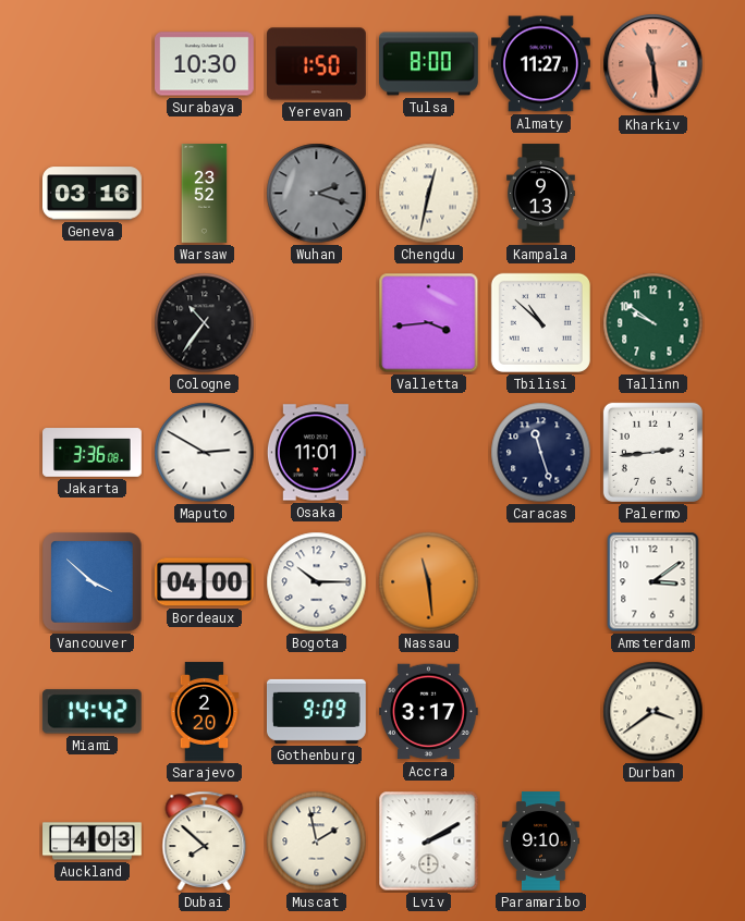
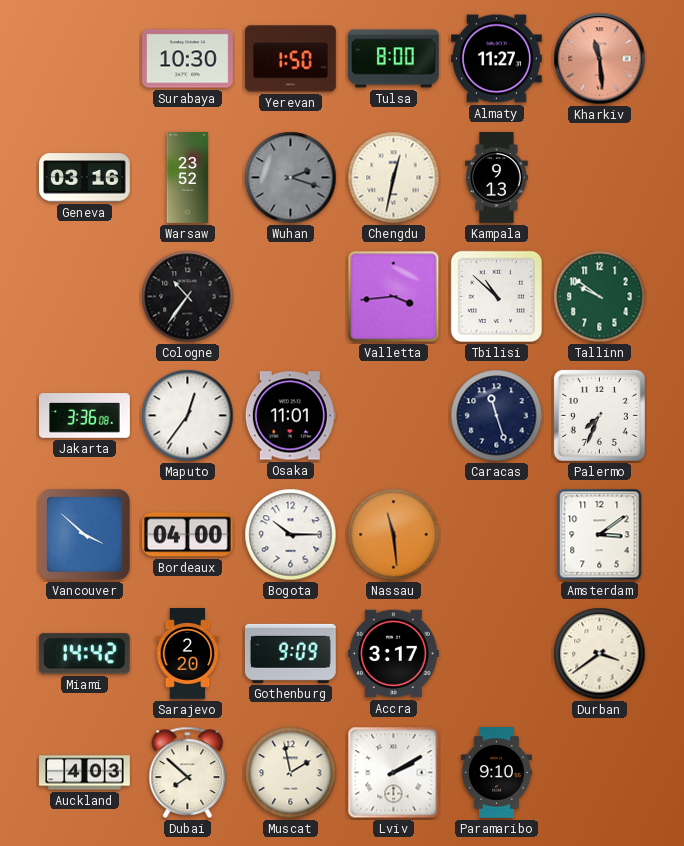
Maputo: 2:50 -> 12:36
Palermo: 2:44 -> 7:34
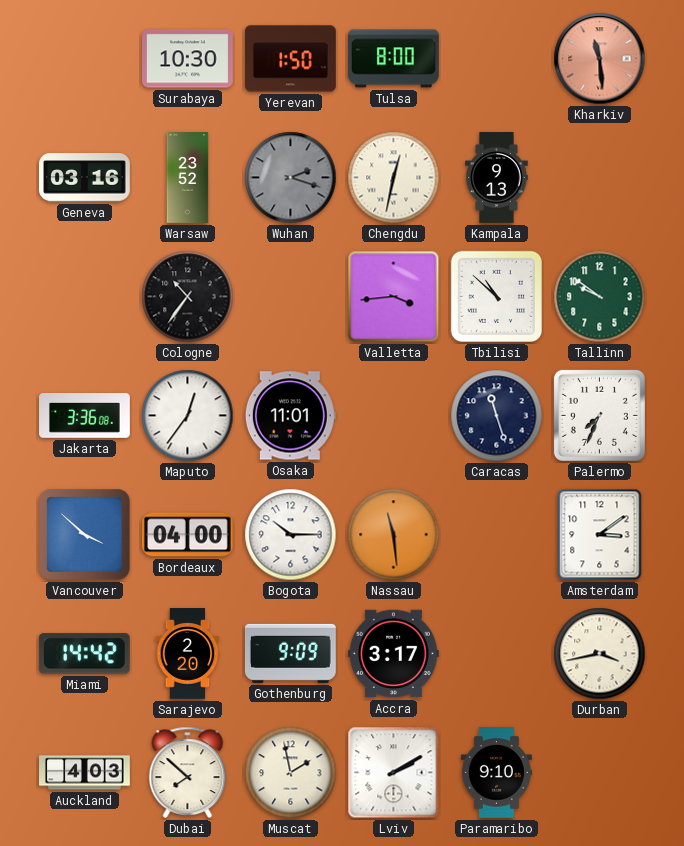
Almaty: 11:27 -> none
Durban: 3:39 -> 3:43
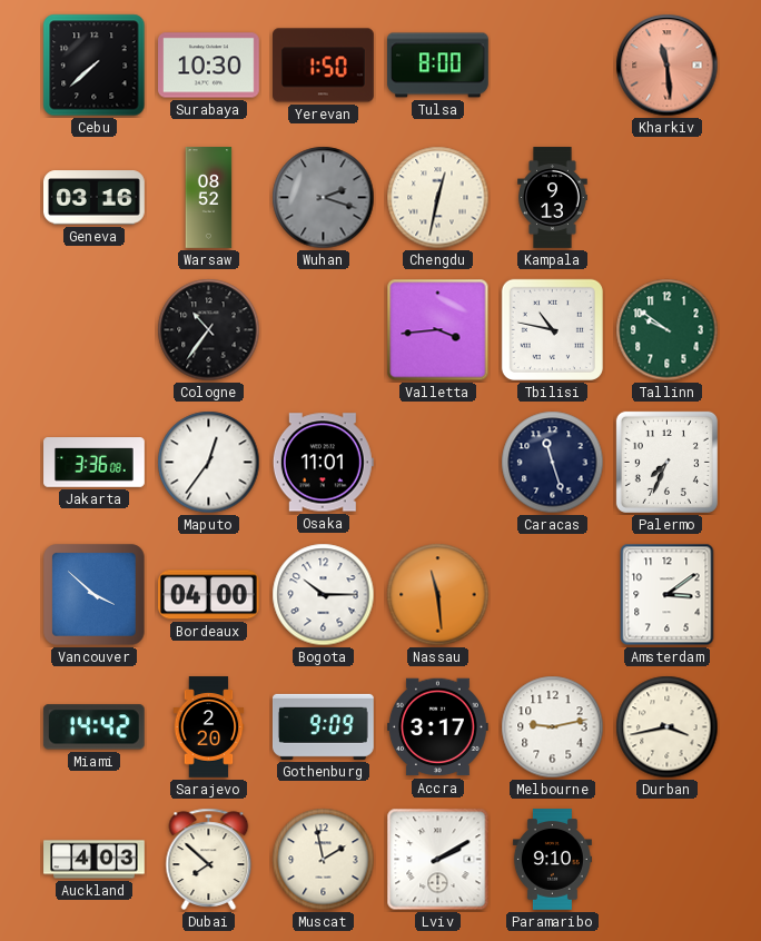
Cebu: none -> 7:38
Warsaw: 23:52 -> 08:52
Tbilisi: 10:52 -> 10:47
Melbourne: none -> 9:13
